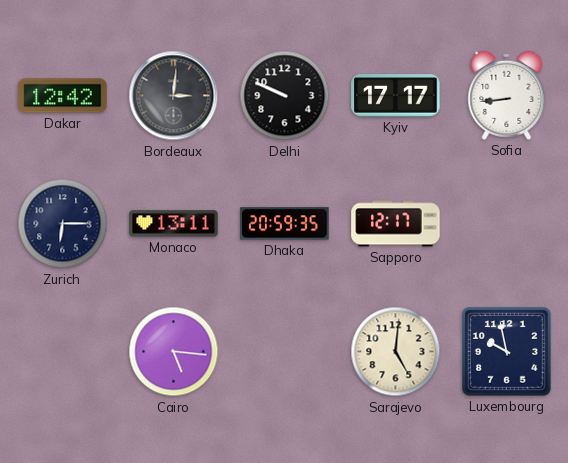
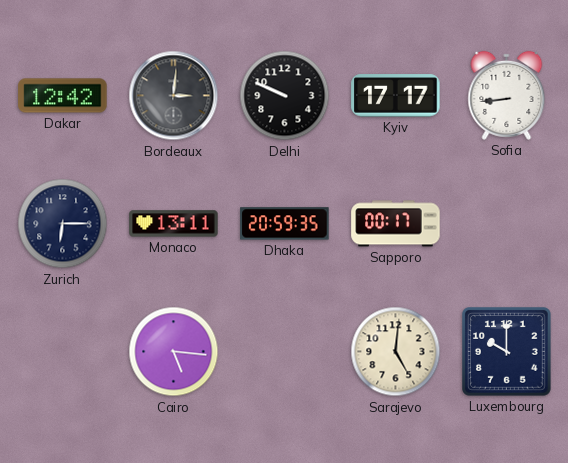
Sapporo: 12:17 -> 00:17
Luxembourg: 9:58 -> 10:00
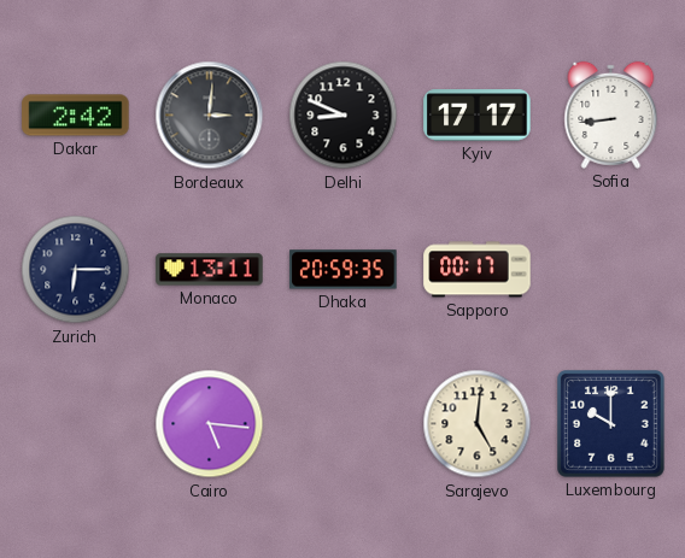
Dakar: 12:42 -> 2:42
Delhi: 9:49 -> 8:49
